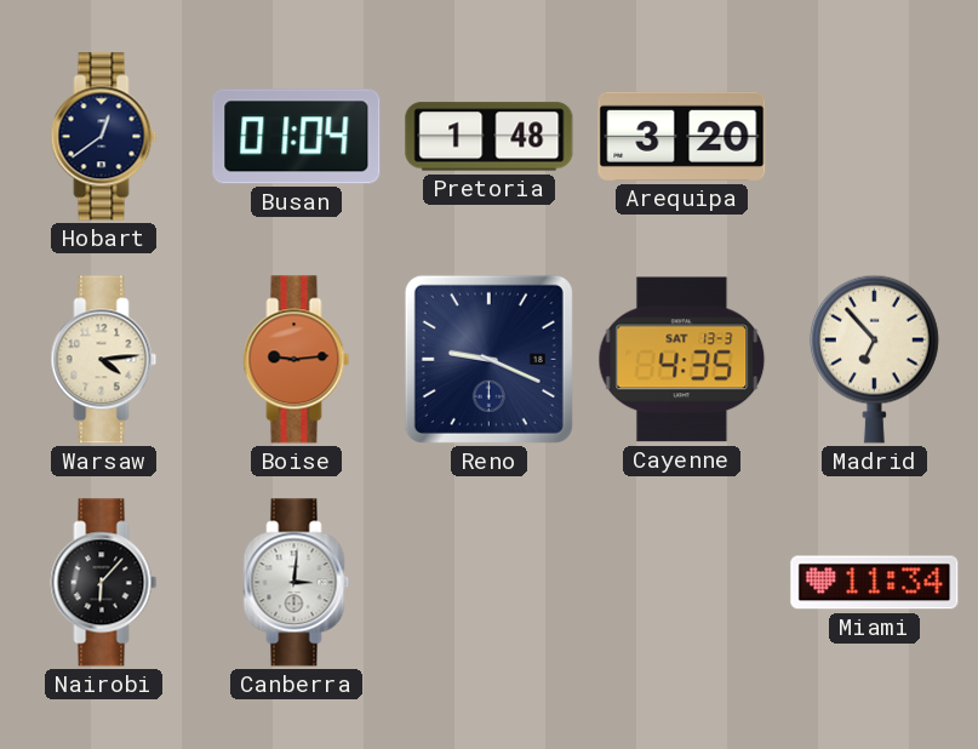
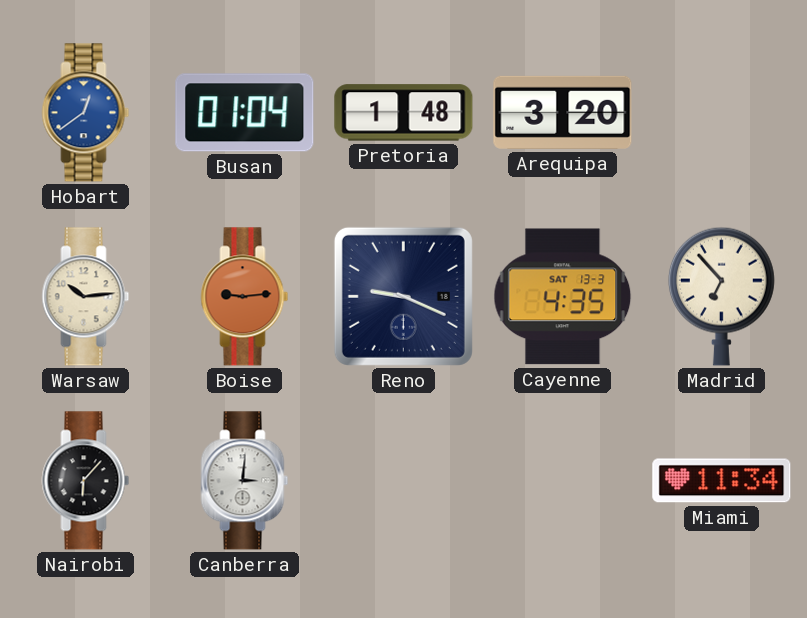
Hobart dial: navy -> blue
Warsaw: 4:14 -> 10:14
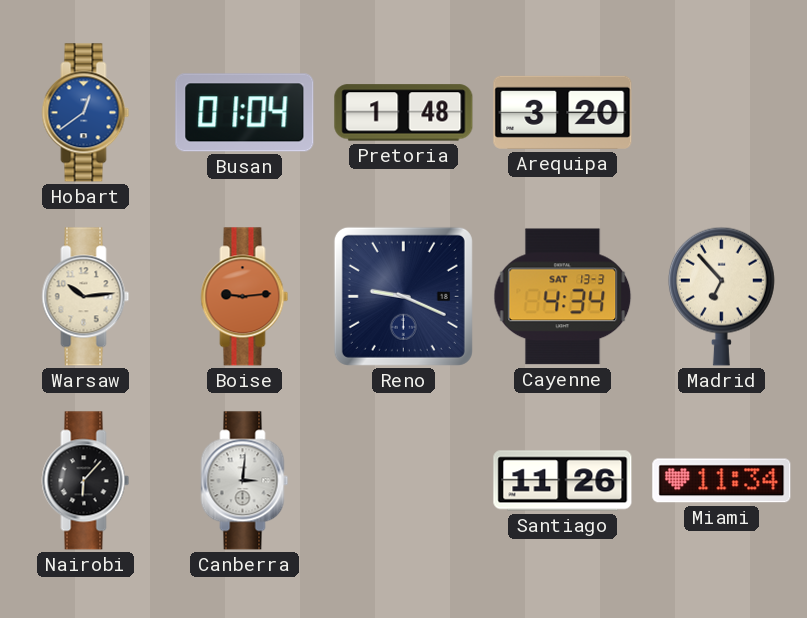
Cayenne: 4:35 -> 4:34
Santiago: none -> 11:26
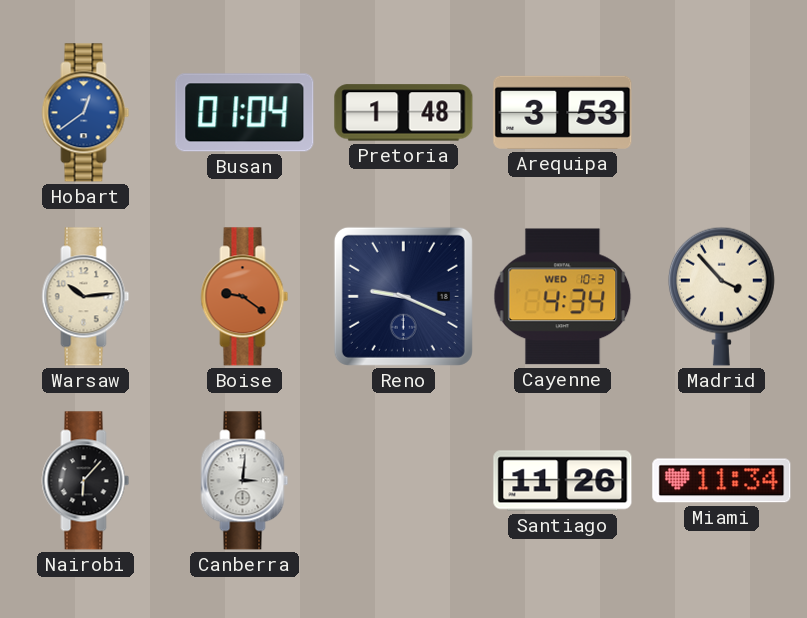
Arequipa: 3:20 -> 3:53
Boise: 9:14 -> 9:21
Cayenne date: SAT 13-3 -> WED 10-3
Madrid: 6:53 -> 3:53
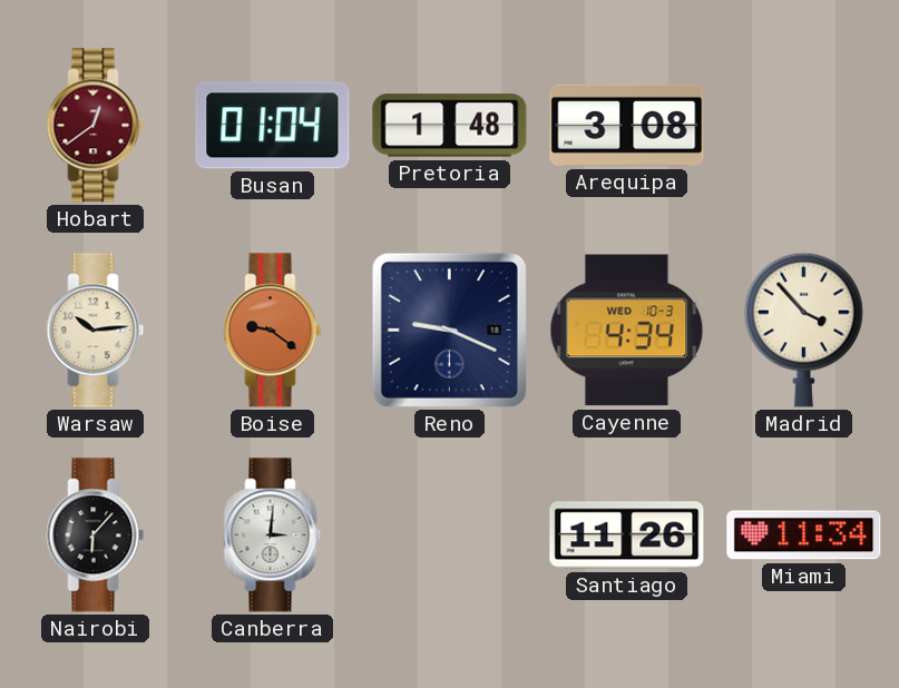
Hobart dial: blue -> burgundy
Arequipa: 3:53 -> 3:08
